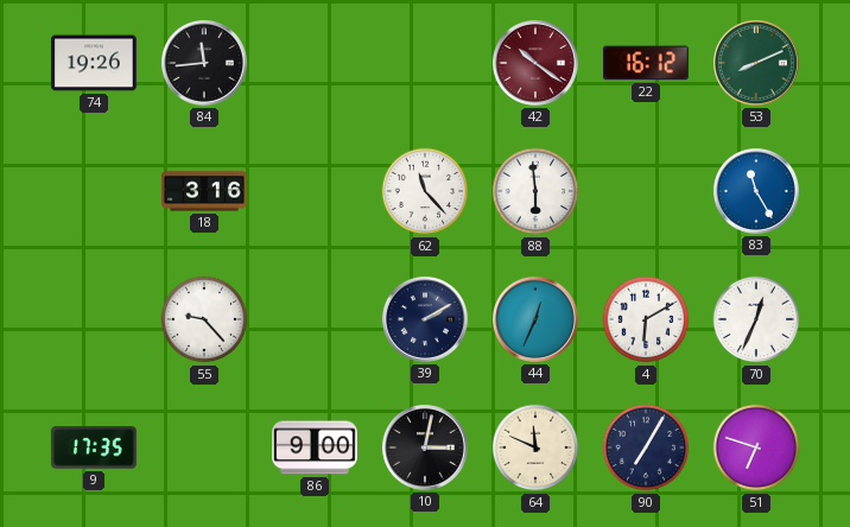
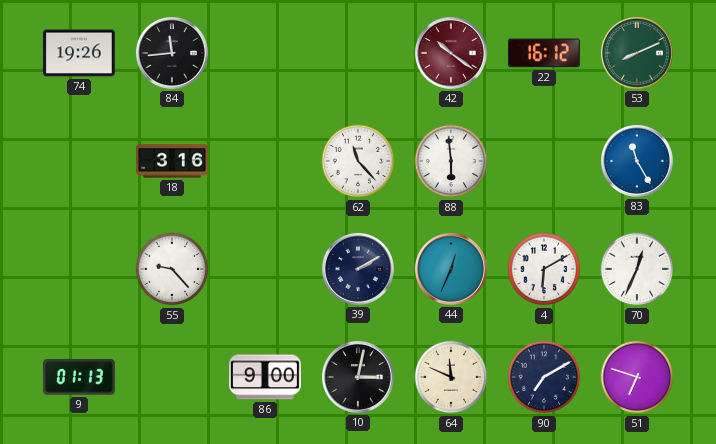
9: 17:35 -> 01:13
90: 7:05 -> 7:10
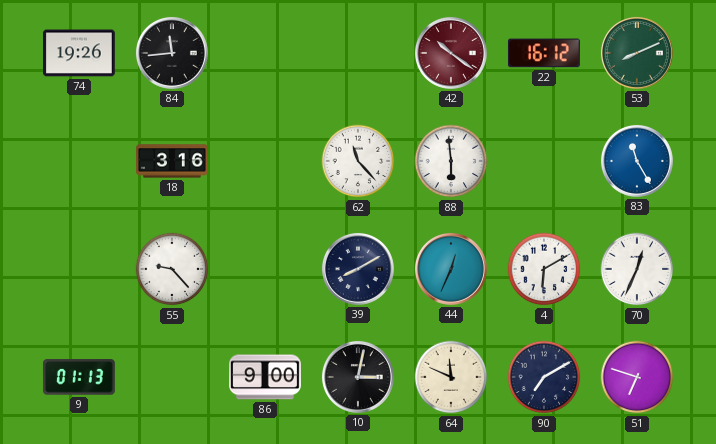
39: 2:10 -> 8:10
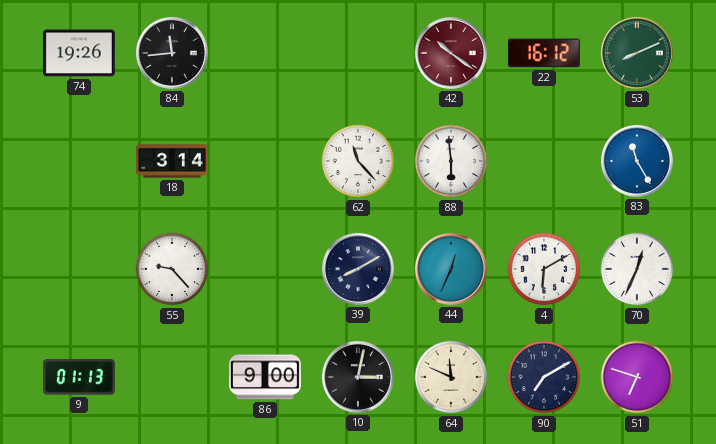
18: 3:16 -> 3:14
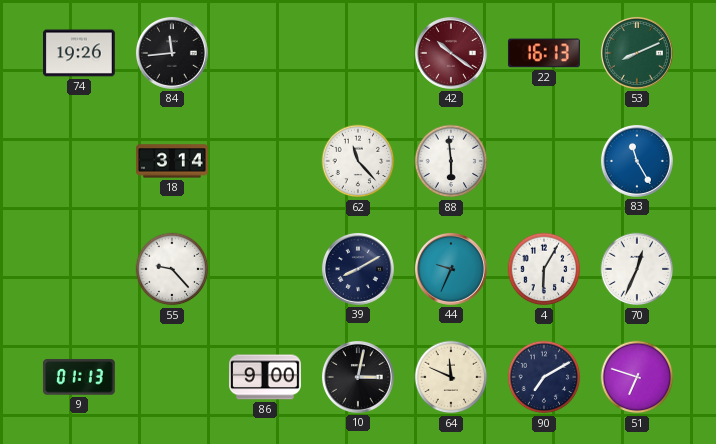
22: 16:12 -> 16:13
44: 12:34 -> 9:34
4: 6:10 -> 6:05
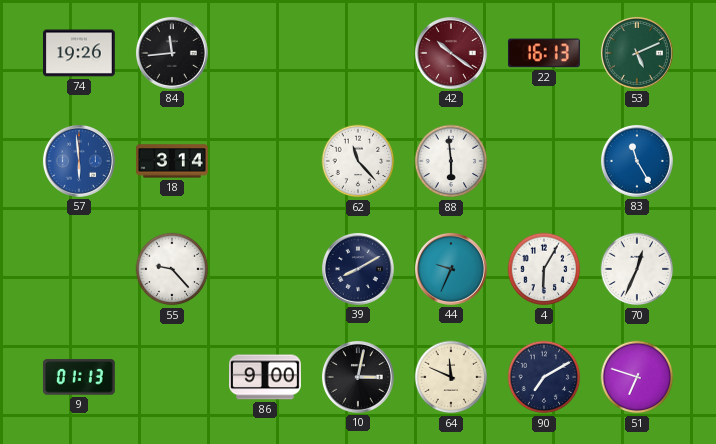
53: 8:11 -> 5:11
57: none -> 5:59
